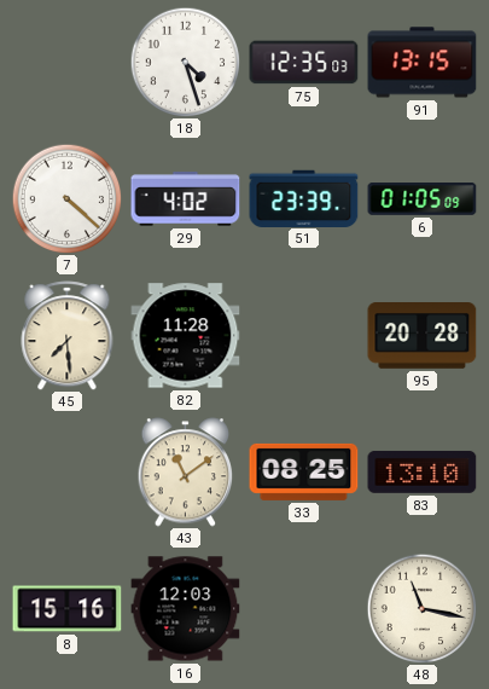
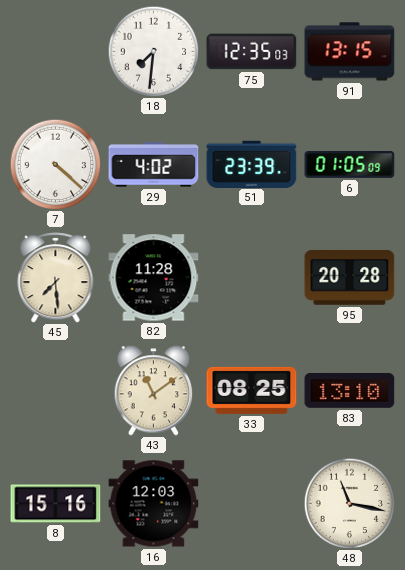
18: 4:27 -> 7:31
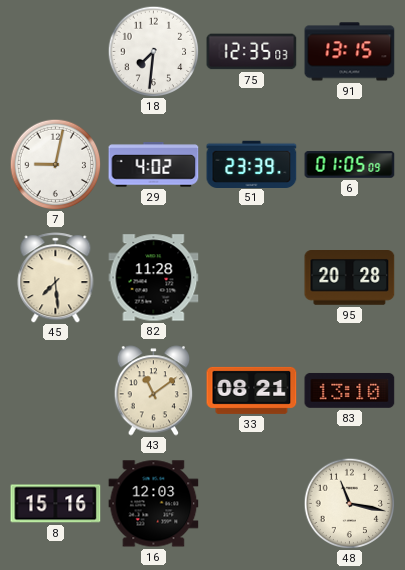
7: 4:22 -> 9:02
33: 08:25 -> 08:21
